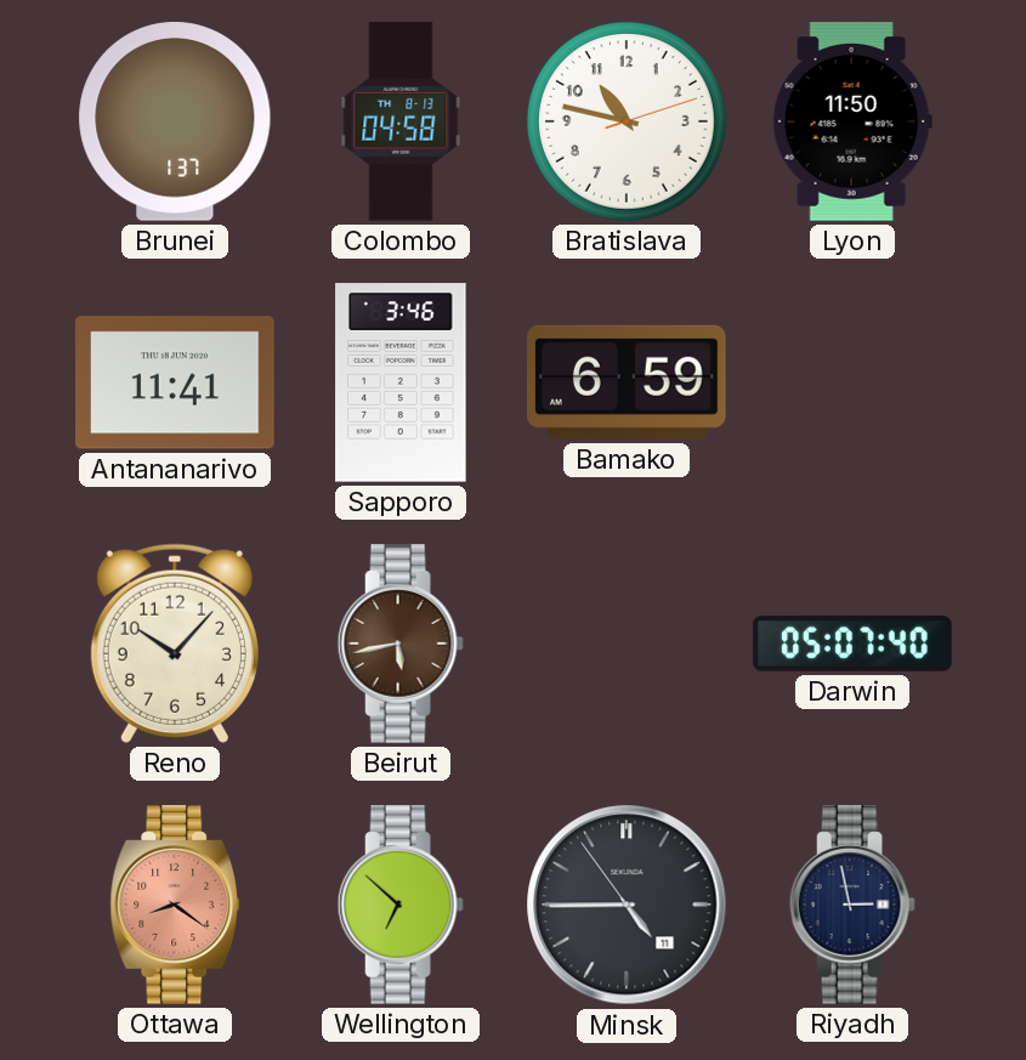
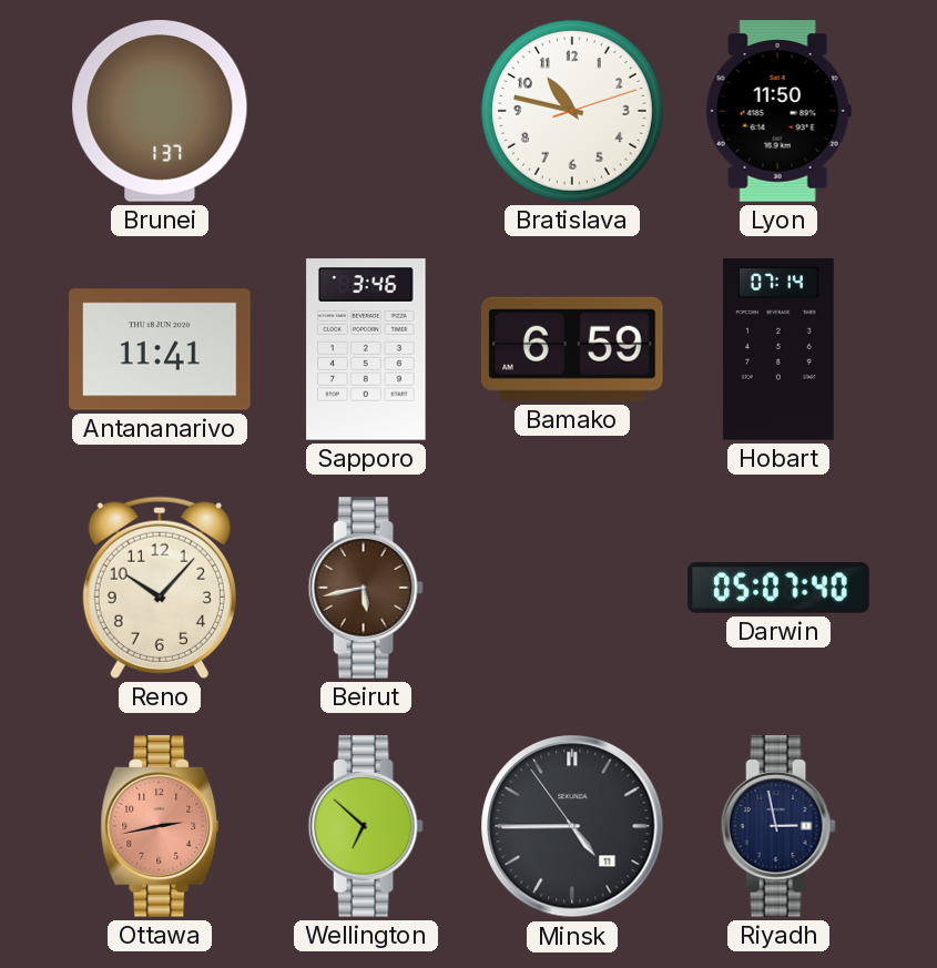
Colombo: 04:58 -> none
Hobart: none -> 07:14
Ottawa: 8:21 -> 2:43
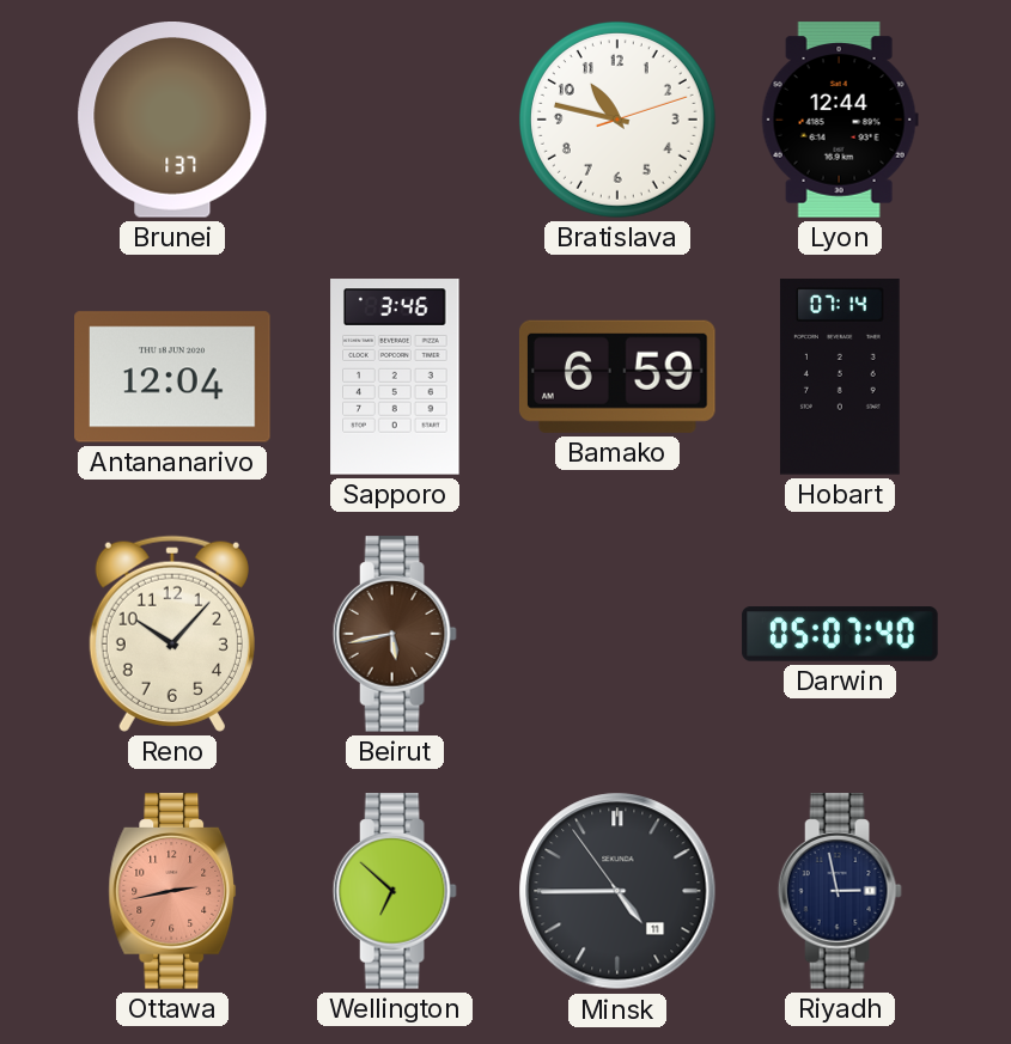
Lyon: 11:50 -> 12:44
Antananarivo: 11:41 -> 12:04
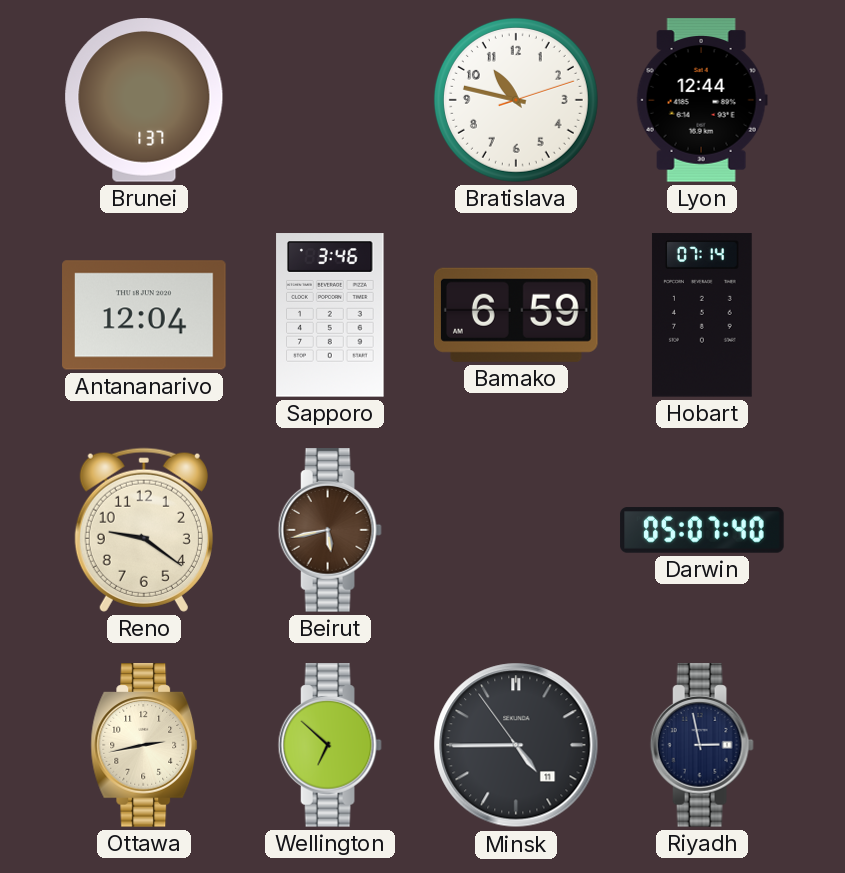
Reno: 10:07 -> 9:21
Ottawa dial: salmon -> cream
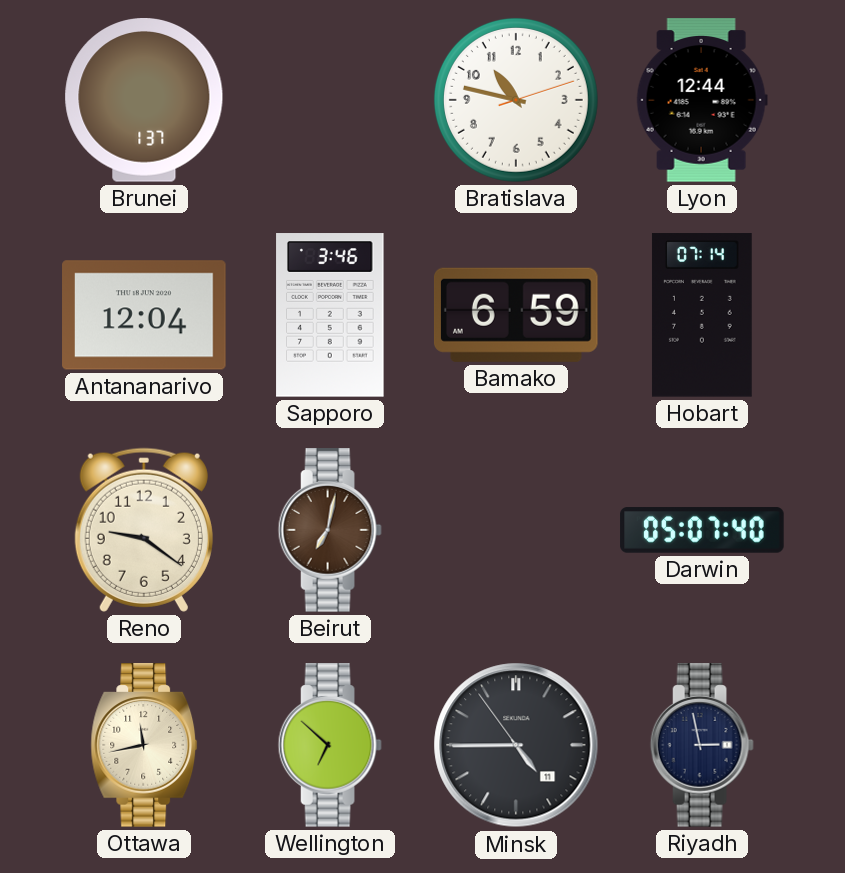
Beirut: 5:43 -> 7:02
Ottawa: 2:43 -> 11:43
